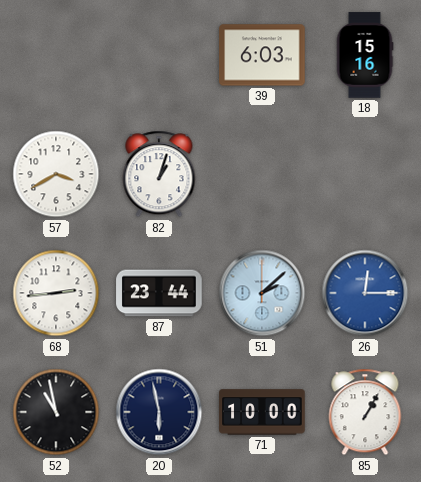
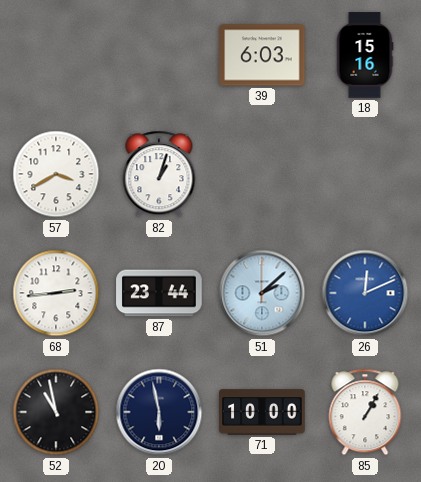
26: 12:15 -> 12:11
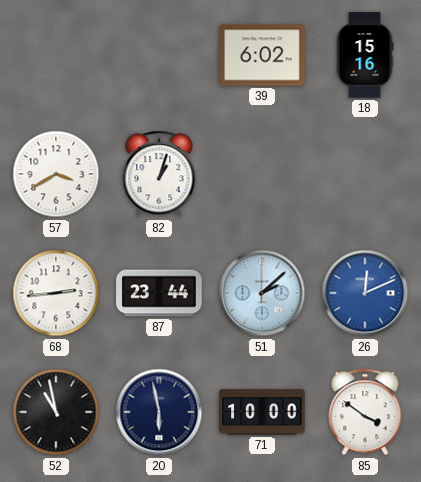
39: 6:03 -> 6:02
85: 1:05 -> 3:51
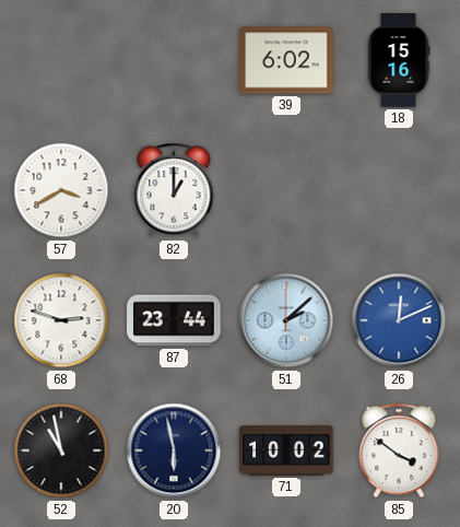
82: 1:03 -> 1:00
68: 2:44 -> 2:48
71: 10:00 -> 10:02
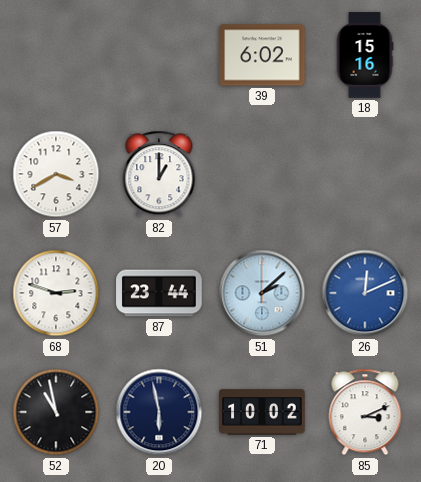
85: 3:51 -> 3:11
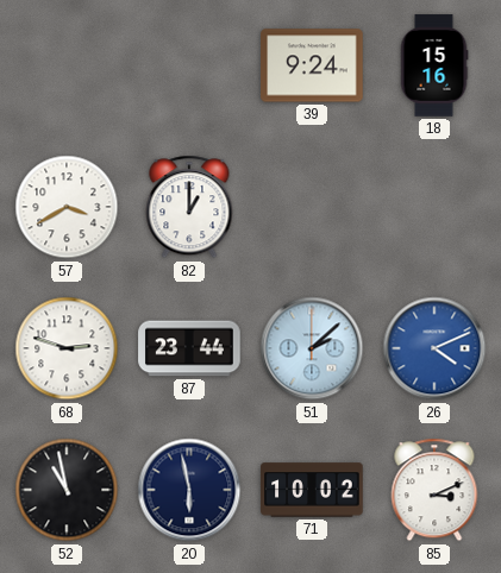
39: 6:02 -> 9:24
26: 12:11 -> 4:11
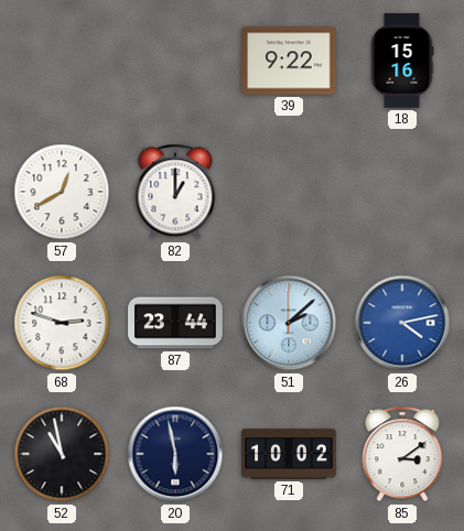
39: 9:24 -> 9:22
57: 3:40 -> 12:40
26: 4:11 -> 4:13
85: 3:11 -> 3:09
